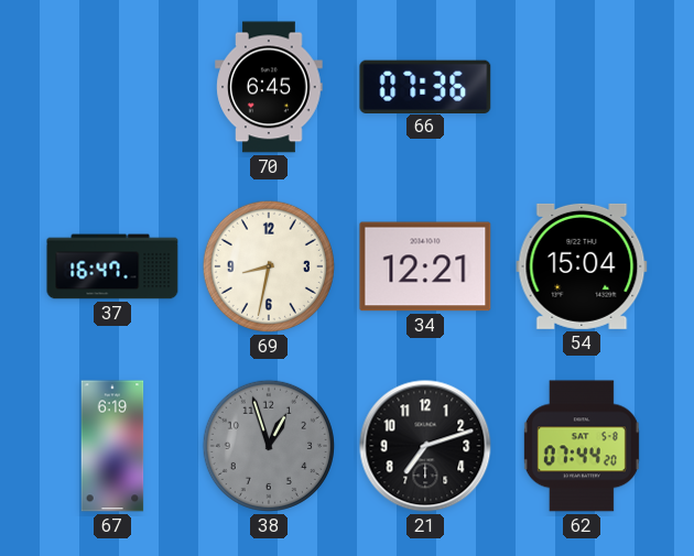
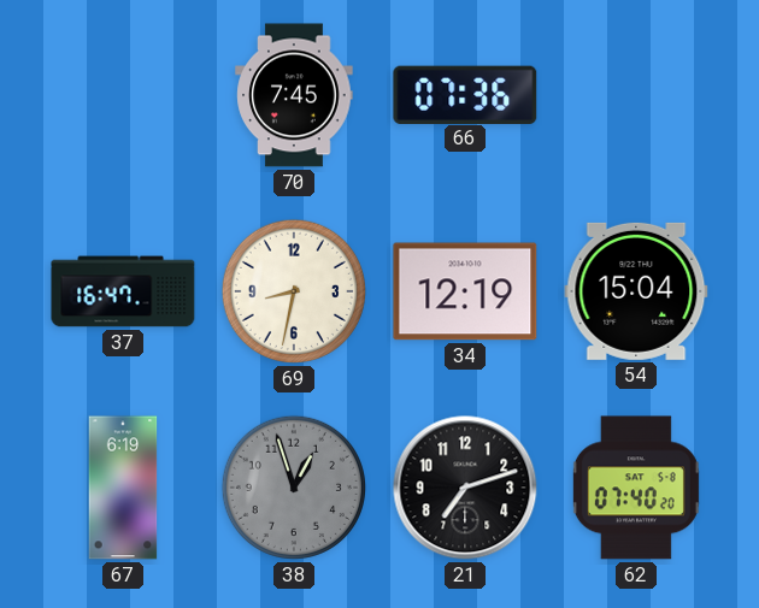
70: 6:45 -> 7:45
34: 12:21 -> 12:19
62: 07:44 -> 07:40
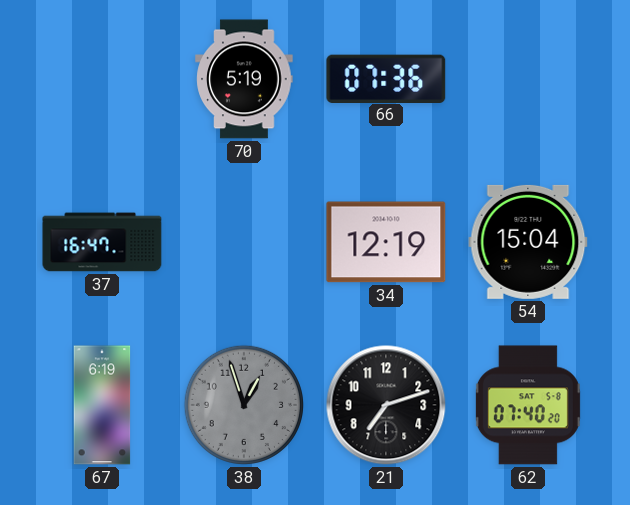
70: 7:45 -> 5:19
69: 8:32 -> none
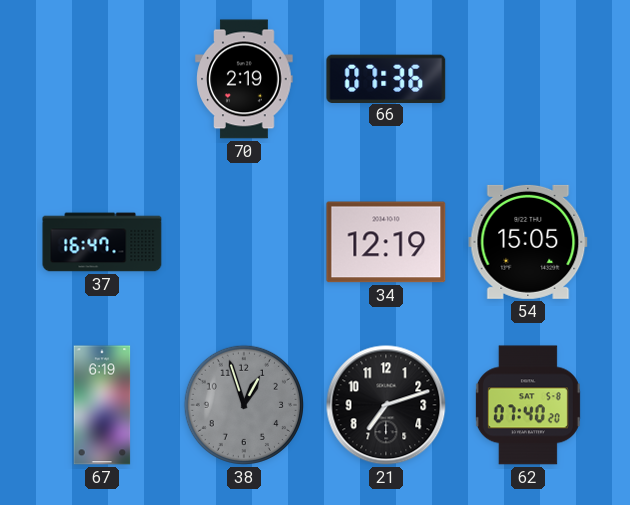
70: 5:19 -> 2:19
54: 15:04 -> 15:05
